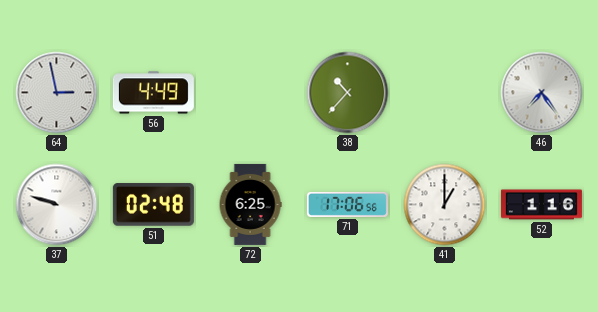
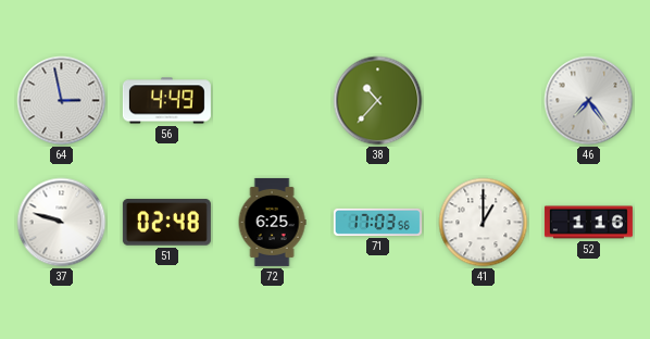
71: 17:06 -> 17:03
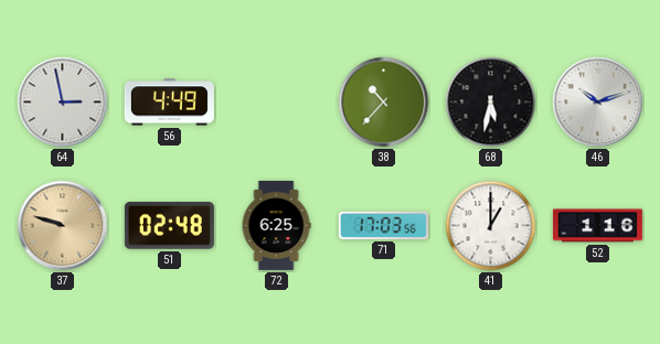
68: none -> 5:32
46: 7:24 -> 10:12
37 dial: white -> champagne
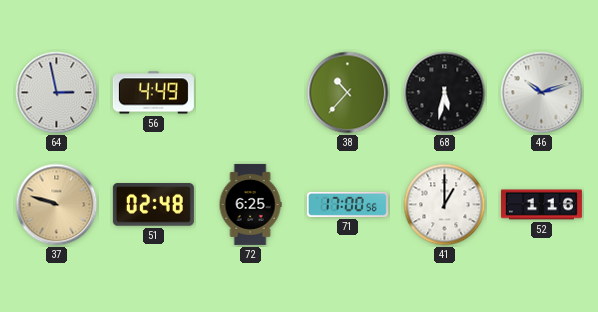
71: 17:03 -> 17:00
